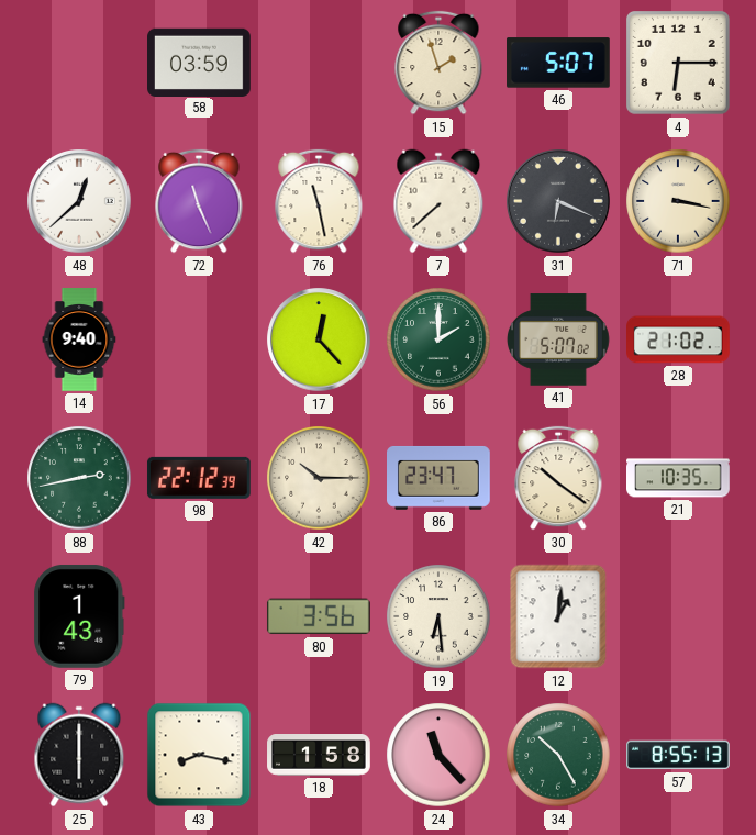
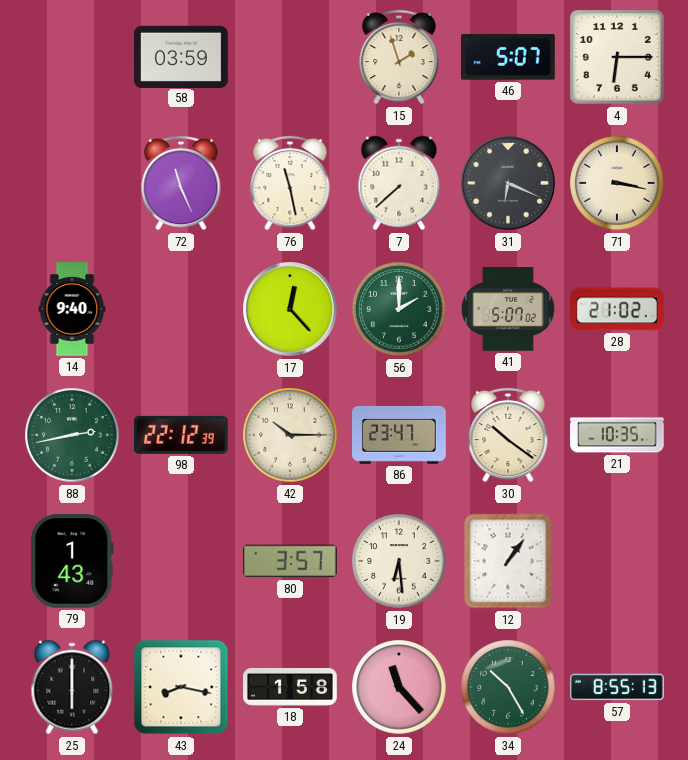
48: 12:38 -> none
80: 3:56 -> 3:57
12: 1:01 -> 1:06
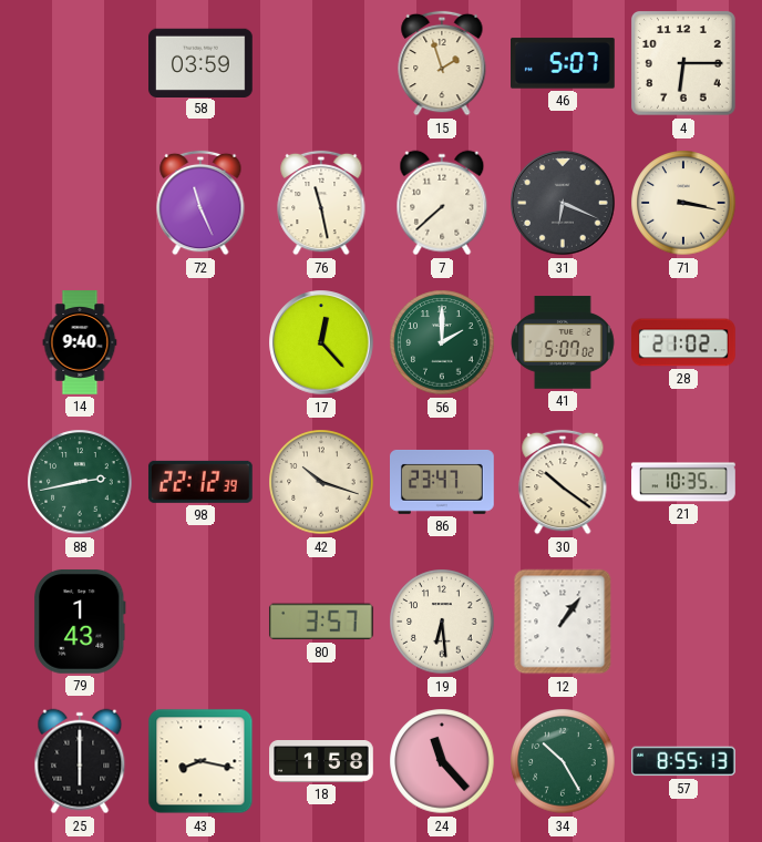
42: 10:15 -> 10:18
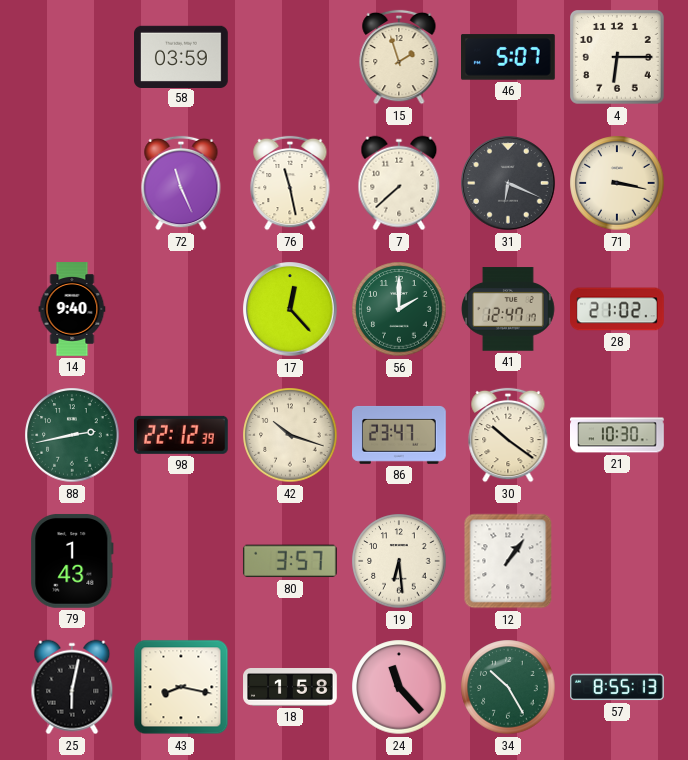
41: 5:07 -> 12:47
21: 10:35 -> 10:30
25: 6:00 -> 6:02
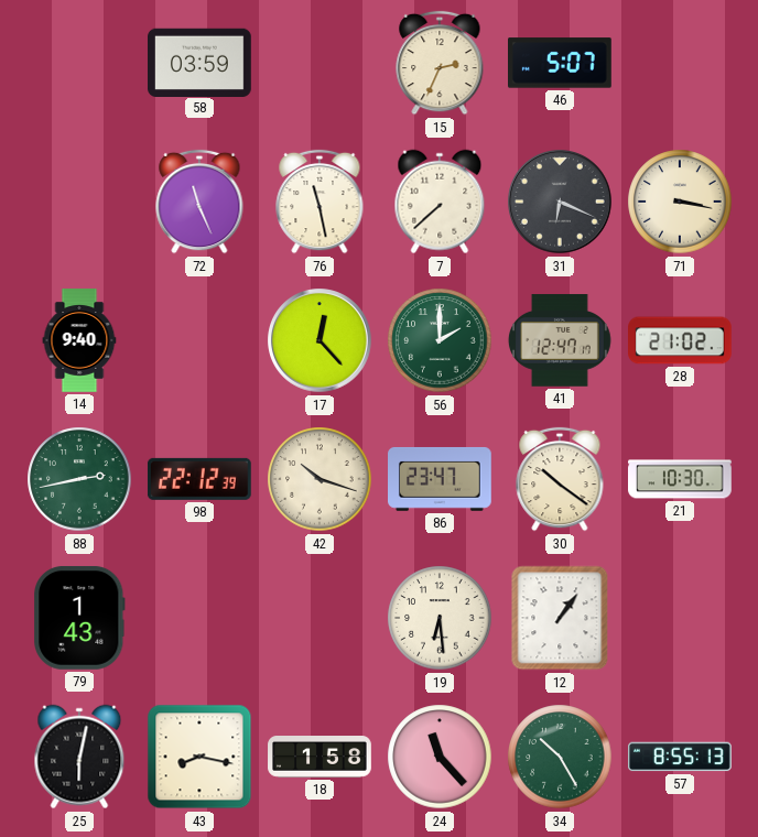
15: 1:57 -> 2:34
4: 6:15 -> none
80: 3:57 -> none
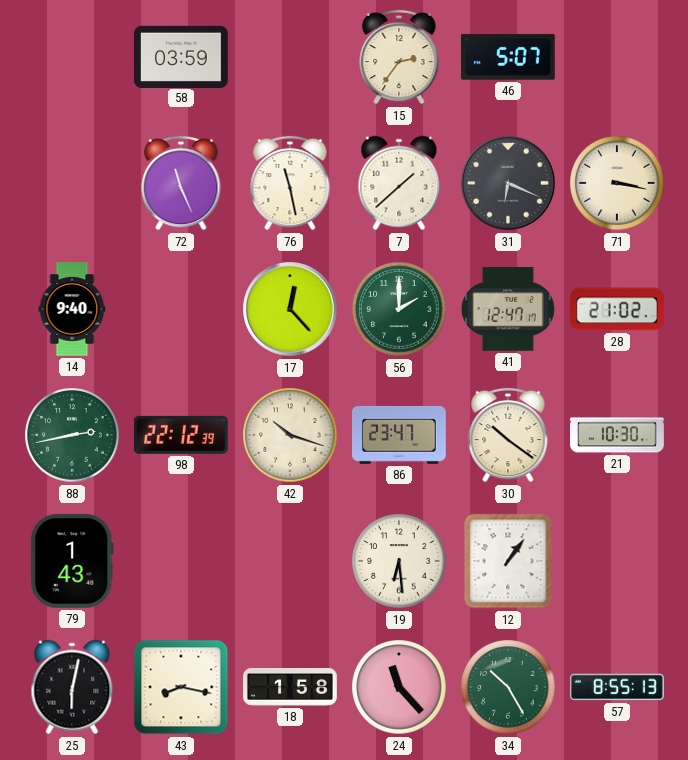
15: 2:34 -> 2:36
7: 7:38 -> 1:38
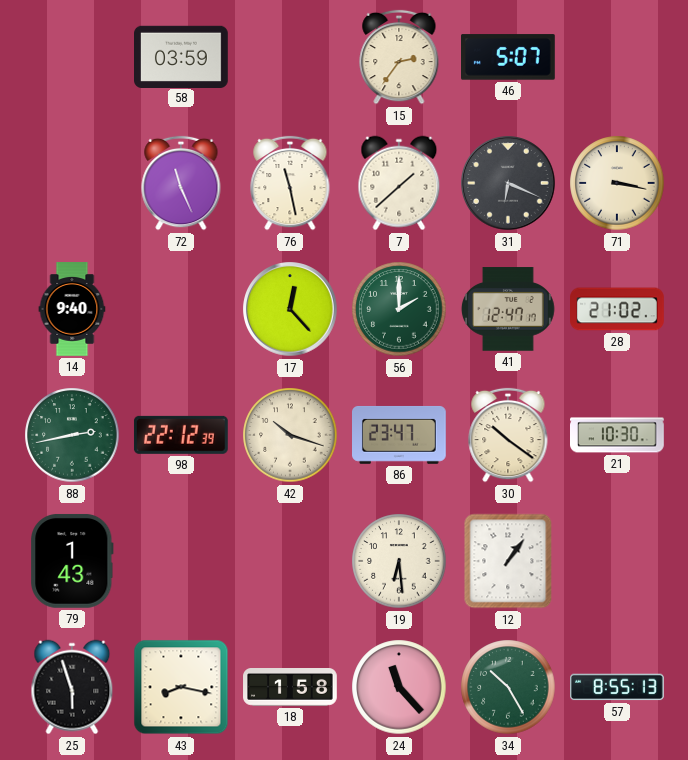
25: 6:02 -> 5:57
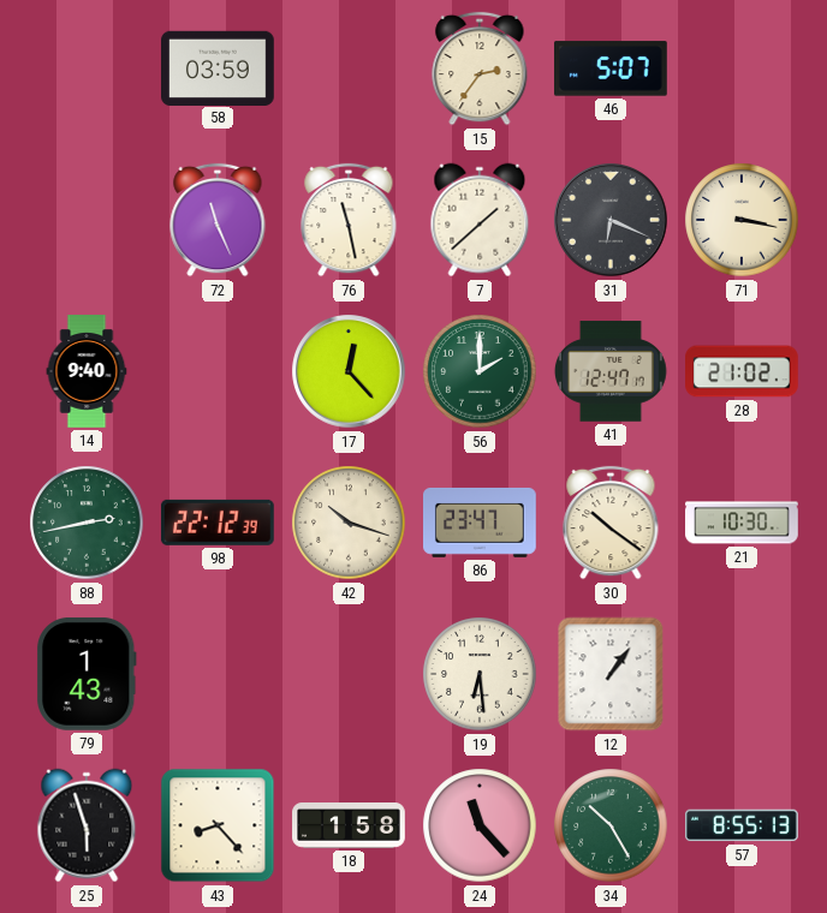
43: 8:17 -> 8:23
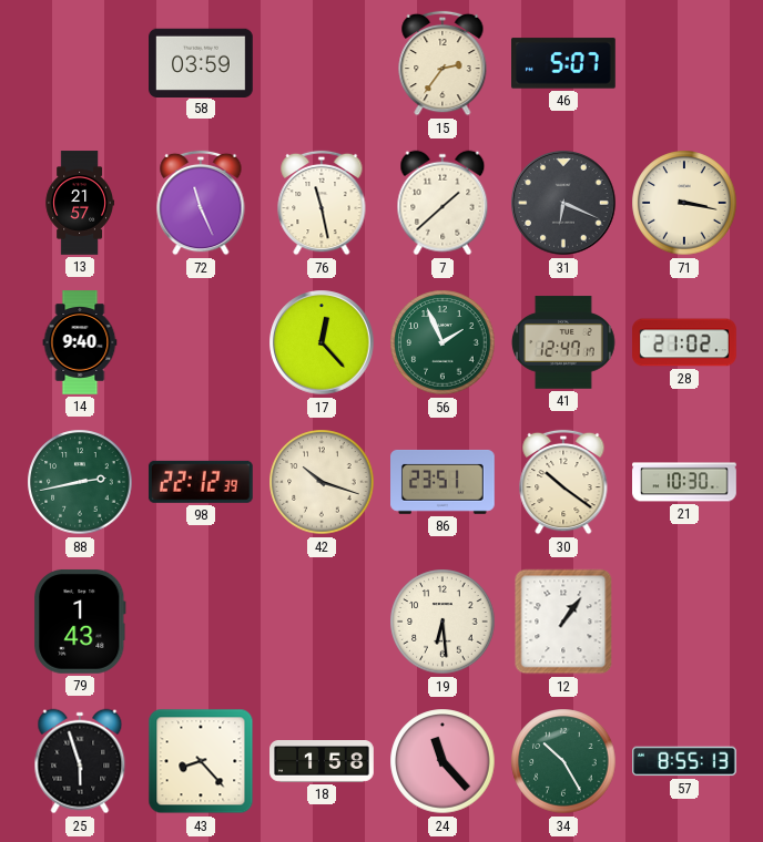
13: none -> 21:57
56: 2:00 -> 1:56
86: 23:47 -> 23:51
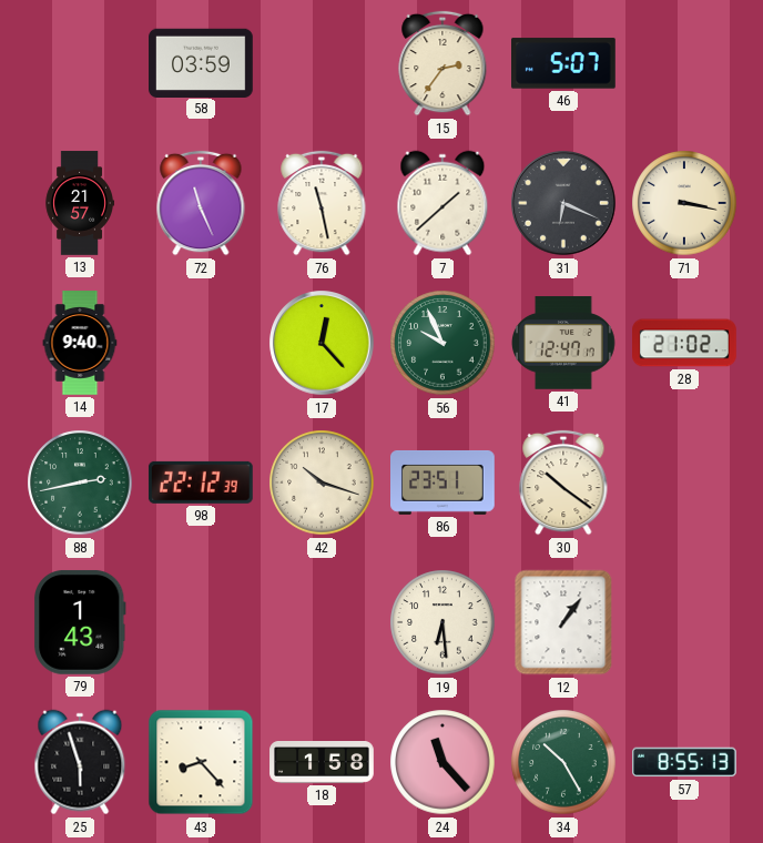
56: 1:56 -> 9:56
21: 10:30 -> none
